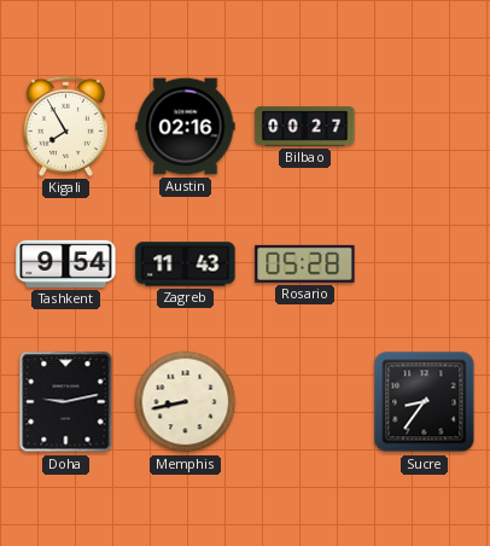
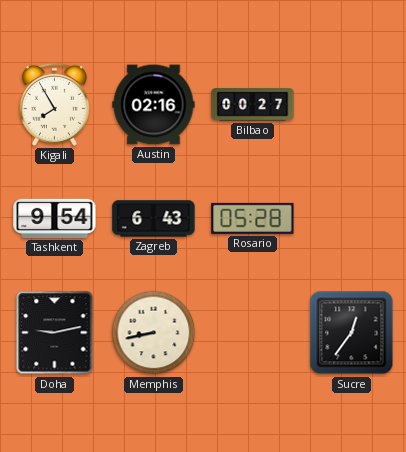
Zagreb: 11:43 -> 6:43
Sucre: 8:36 -> 12:36
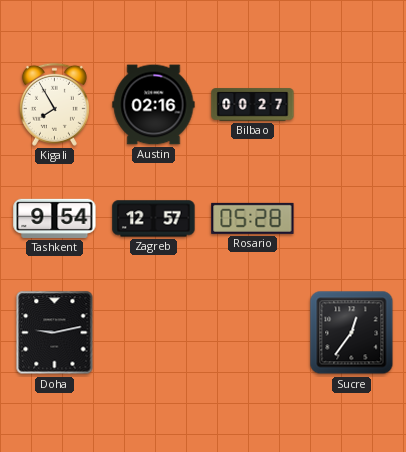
Zagreb: 6:43 -> 12:57
Memphis: 8:43 -> none
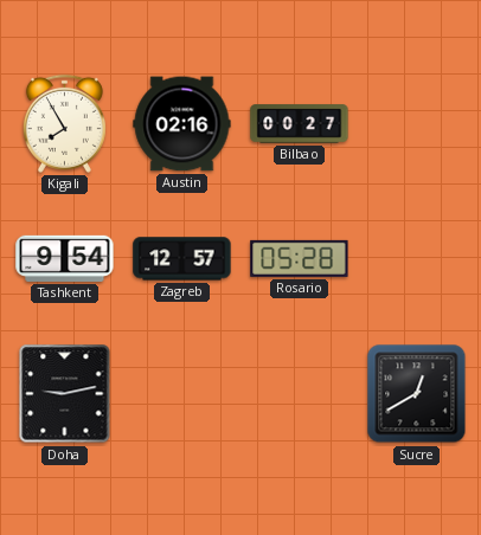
Sucre: 12:36 -> 12:40
